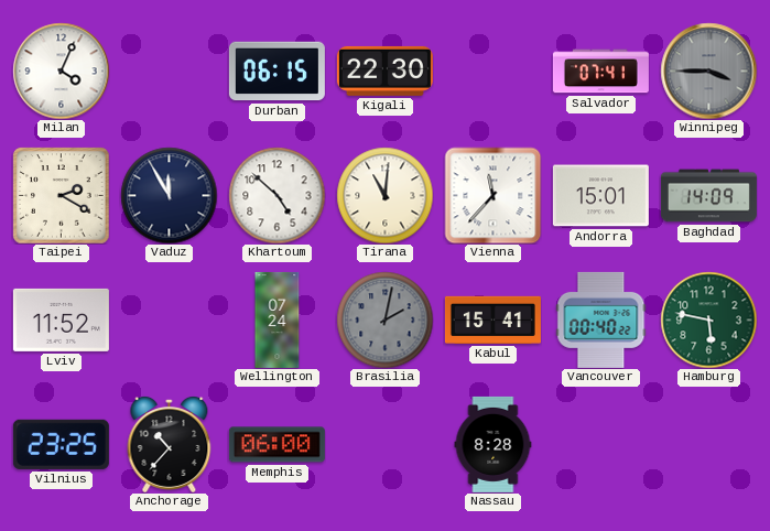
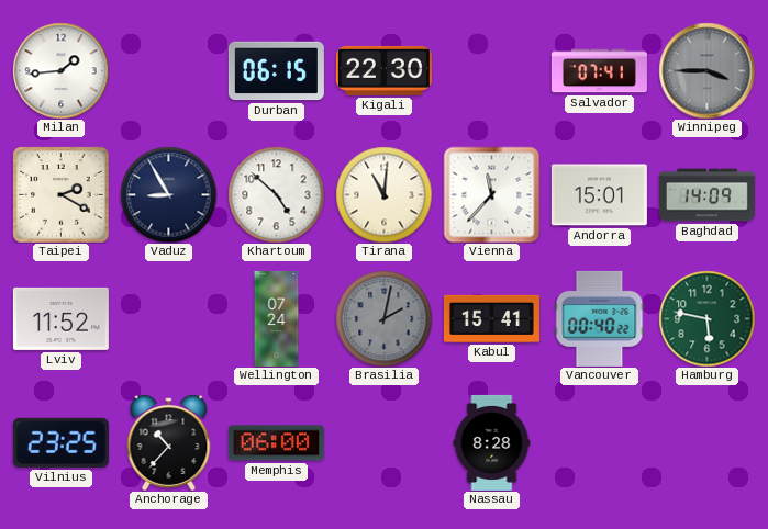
Milan: 4:04 -> 1:44
Vaduz: 11:55 -> 8:55
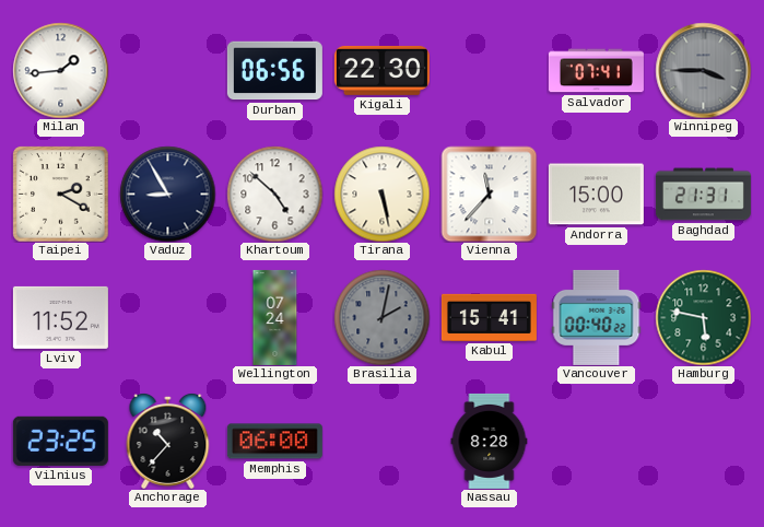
Durban: 06:15 -> 06:56
Tirana: 11:01 -> 5:28
Andorra: 15:01 -> 15:00
Baghdad: 14:09 -> 21:31
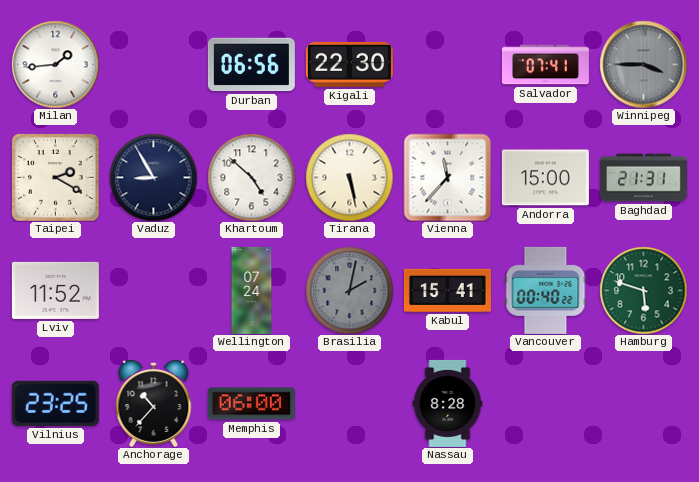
Hamburg: 5:47 -> 5:48
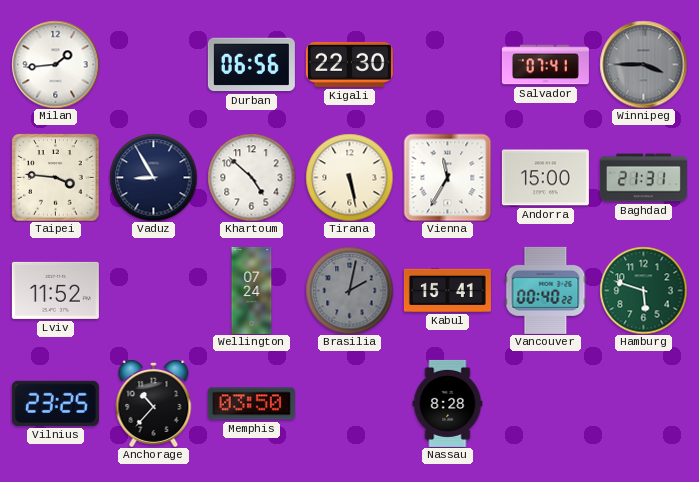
Taipei: 2:20 -> 3:46
Vienna: 11:37 -> 11:35
Memphis: 06:00 -> 03:50
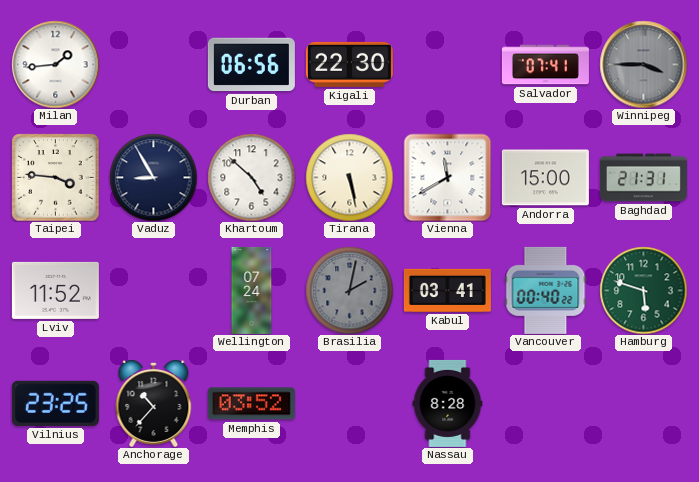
Vienna: 11:35 -> 11:40
Kabul: 15:41 -> 03:41
Memphis: 03:50 -> 03:52
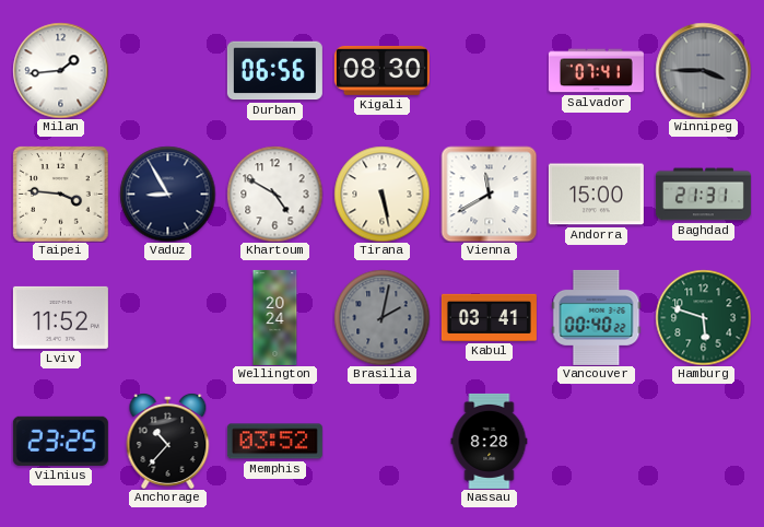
Kigali: 22:30 -> 08:30
Khartoum: 4:52 -> 4:50
Wellington: 07:24 -> 20:24
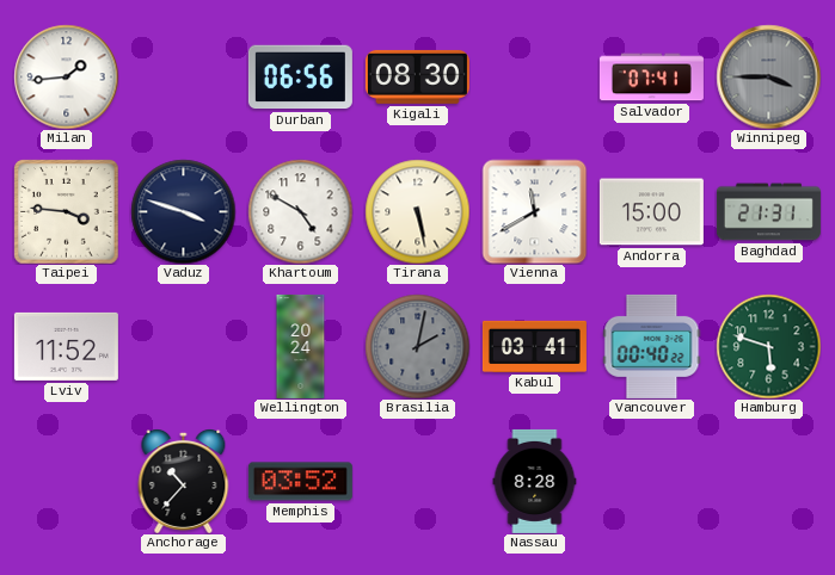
Vaduz: 8:55 -> 3:48
Vilnius: 23:25 -> none
